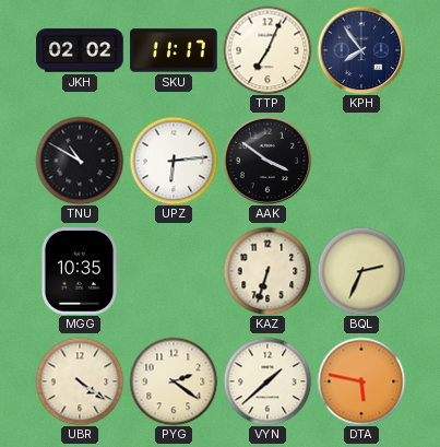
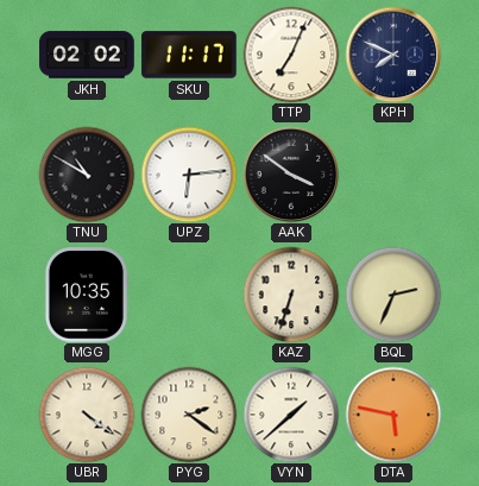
KPH: 7:54 -> 7:49
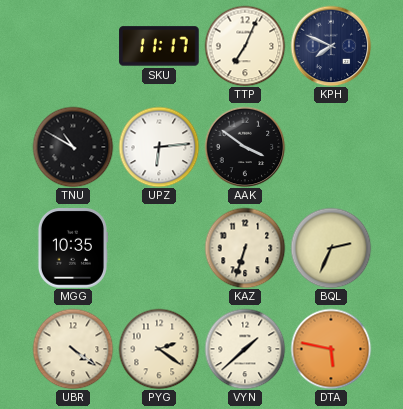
JKH: 02:02 -> none
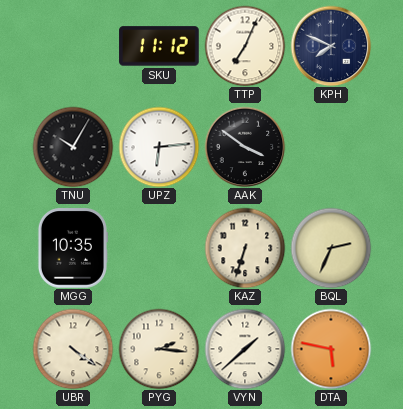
SKU: 11:17 -> 11:12
TNU: 10:50 -> 10:05
PYG: 2:21 -> 2:16
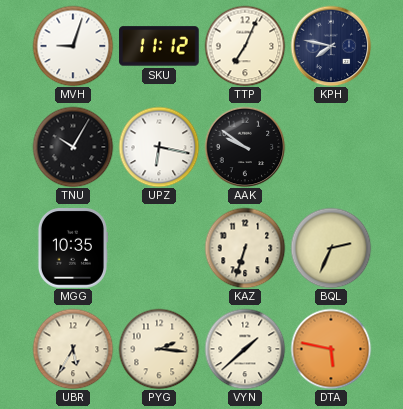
MVH: none -> 9:03
KPH: 7:49 -> 7:47
UPZ: 6:14 -> 6:17
AAK: 3:51 -> 9:51
UBR: 4:21 -> 5:35
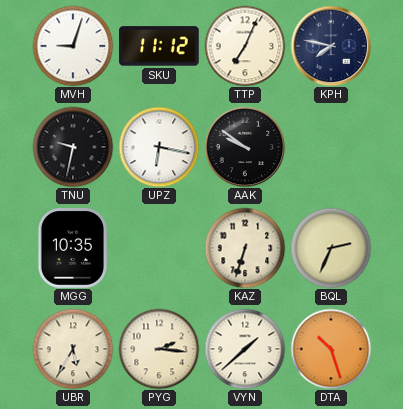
TNU: 10:05 -> 9:32
DTA: 5:47 -> 10:27
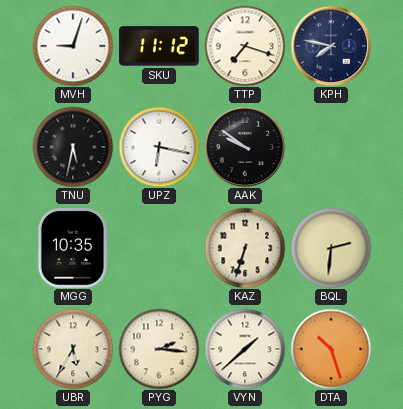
TTP: 7:04 -> 7:18
TNU: 9:32 -> 5:32
BQL: 2:34 -> 2:31
